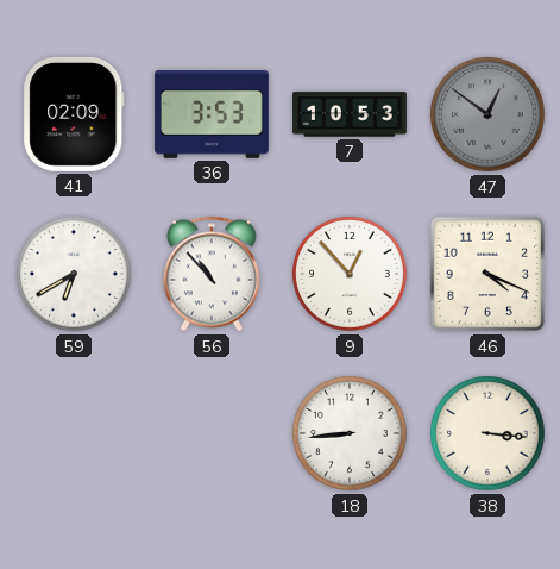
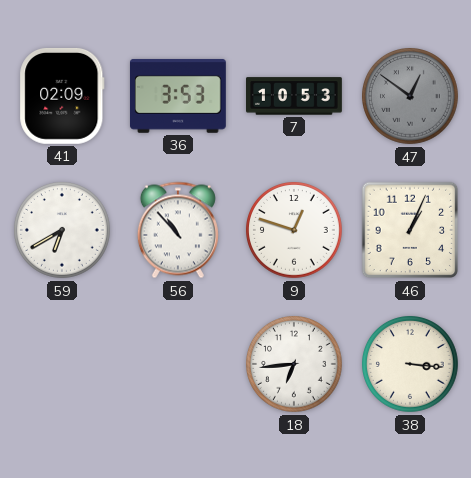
9: 12:53 -> 12:48
46: 4:19 -> 1:04
18: 8:44 -> 6:44
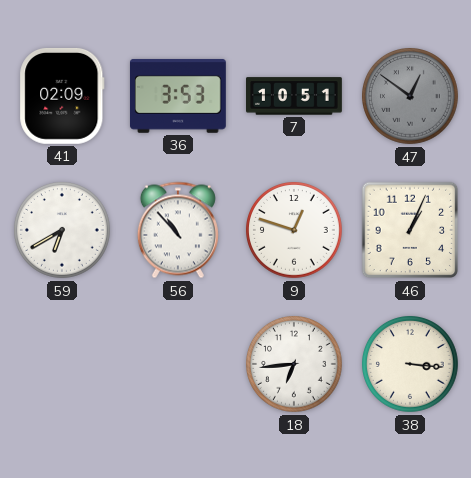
7: 10:53 -> 10:51
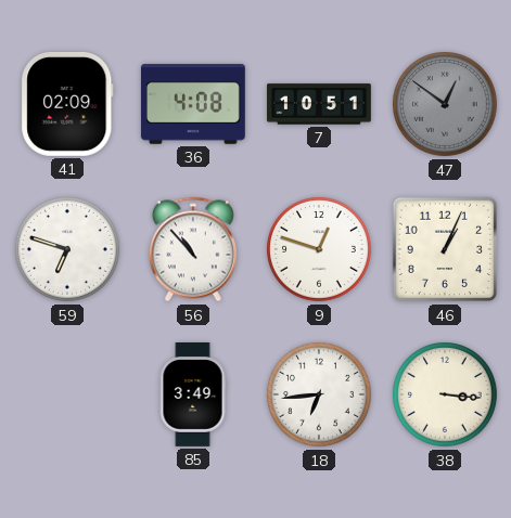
36: 3:53 -> 4:08
59: 6:40 -> 6:48
85: none -> 3:49
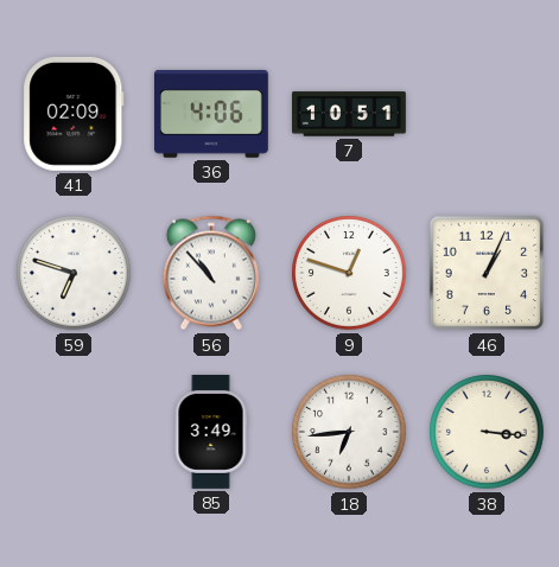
36: 4:08 -> 4:06
47: 12:51 -> none
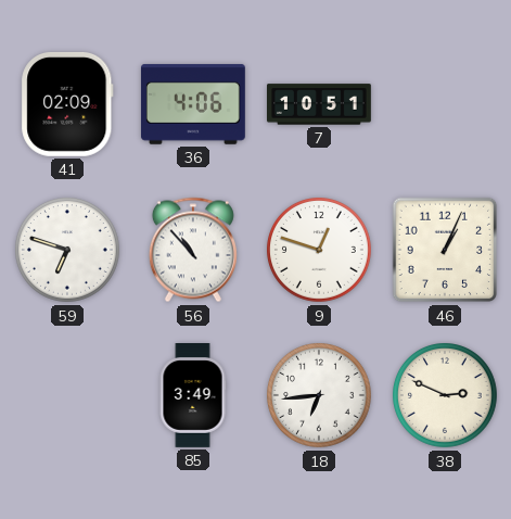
38: 3:16 -> 2:49
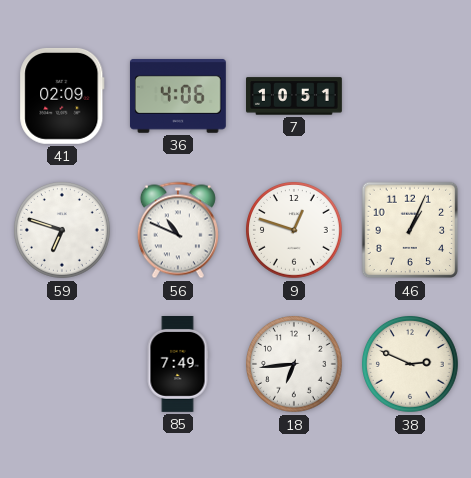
56: 10:53 -> 10:49
85: 3:49 -> 7:49
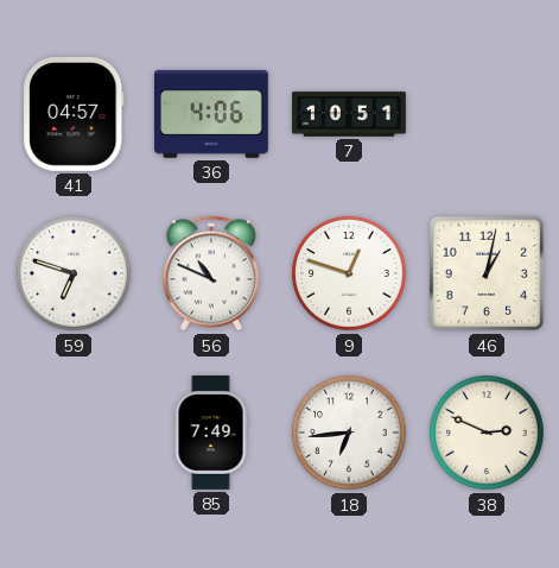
41: 02:09 -> 04:57
46: 1:04 -> 1:02
